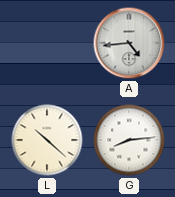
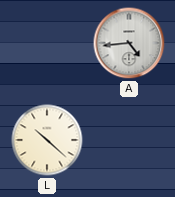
G: 8:14 -> none
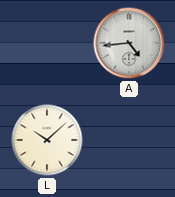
L: 10:22 -> 10:08
